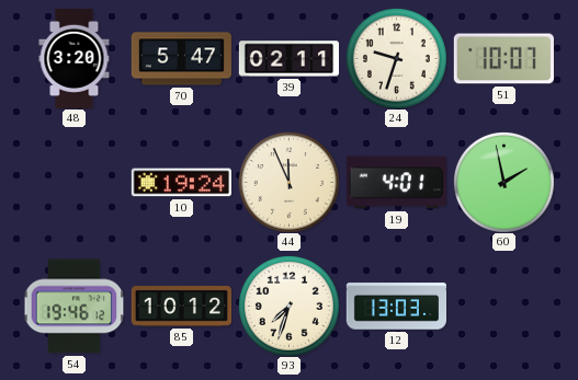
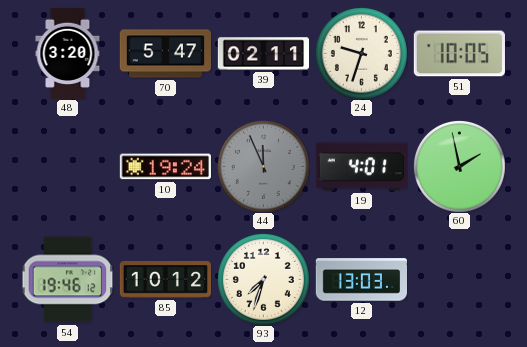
51: 10:07 -> 10:05
44 dial: cream -> grey
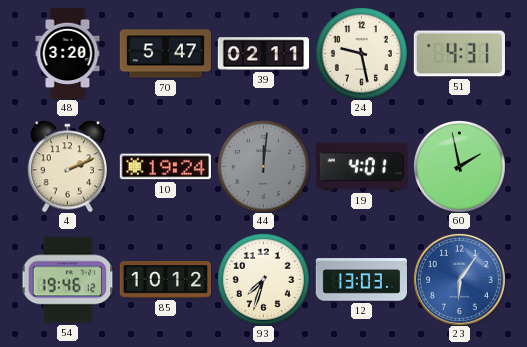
24: 9:33 -> 9:28
51: 10:05 -> 4:31
4: none -> 2:11
44: 11:56 -> 12:01
23: none -> 6:06
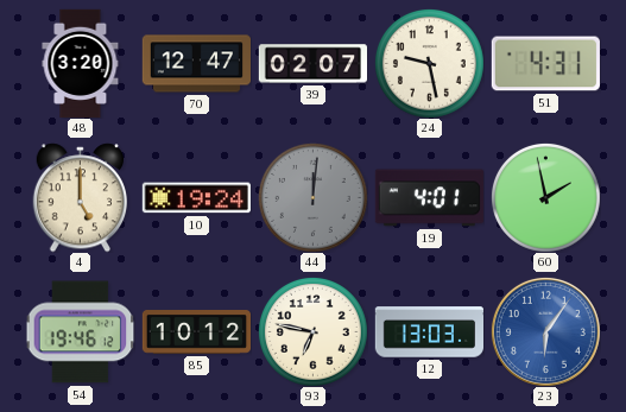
70: 5:47 -> 12:47
39: 02:11 -> 02:07
4: 2:11 -> 5:00
93: 7:33 -> 6:47
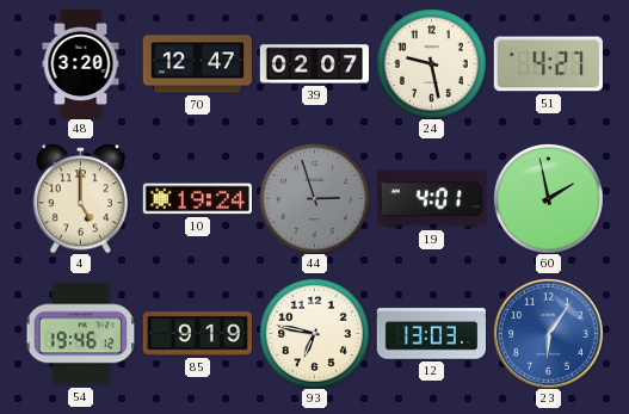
51: 4:31 -> 4:27
44: 12:01 -> 2:57
85: 10:12 -> 9:19
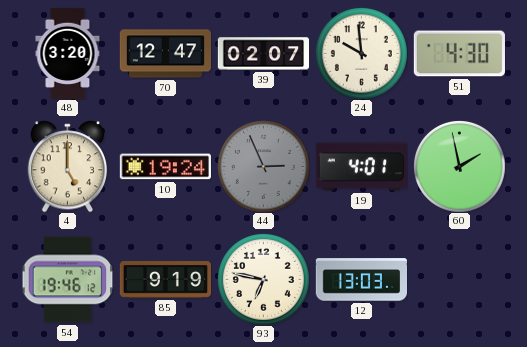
24: 9:28 -> 9:59
51: 4:27 -> 4:30
44: 2:57 -> 2:56
23: 6:06 -> none
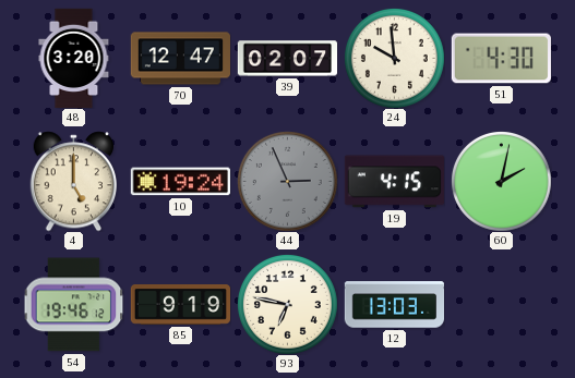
19: 4:01 -> 4:15
60: 1:58 -> 2:02
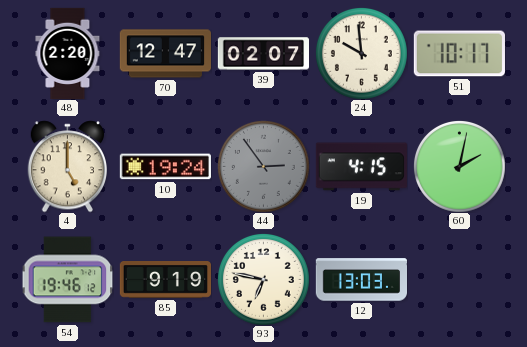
48: 3:20 -> 2:20
51: 4:30 -> 10:17
44: 2:56 -> 2:54
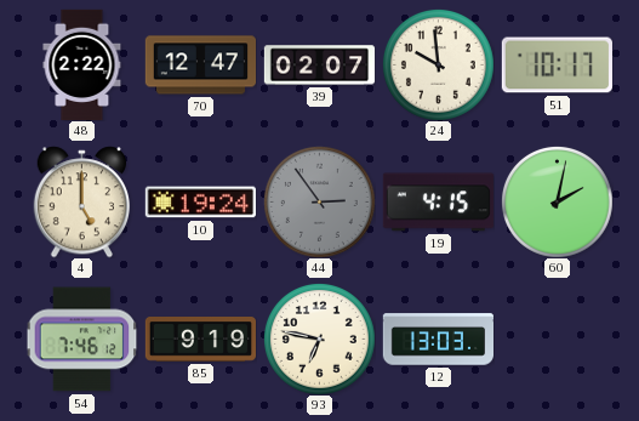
48: 2:20 -> 2:22
54: 19:46 -> 7:46
